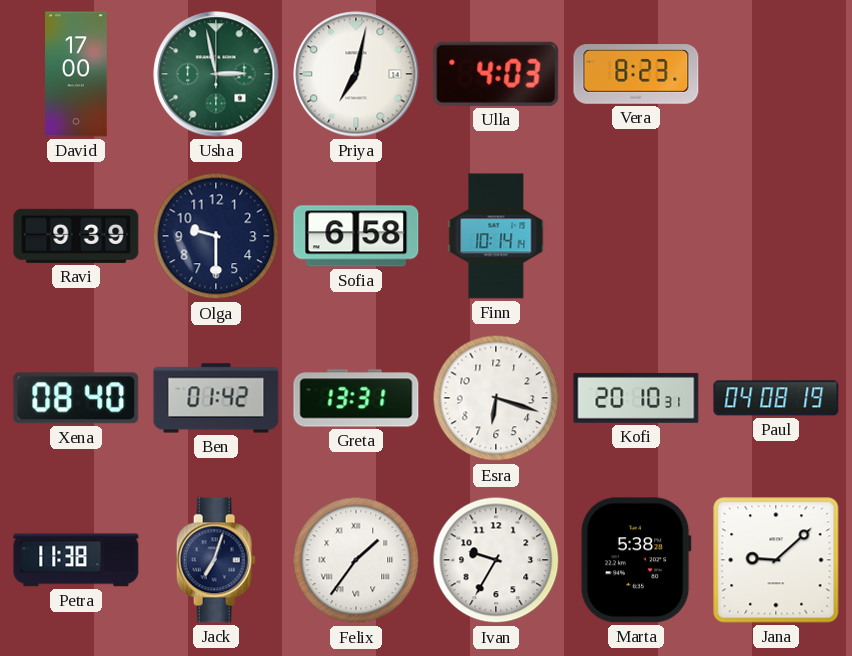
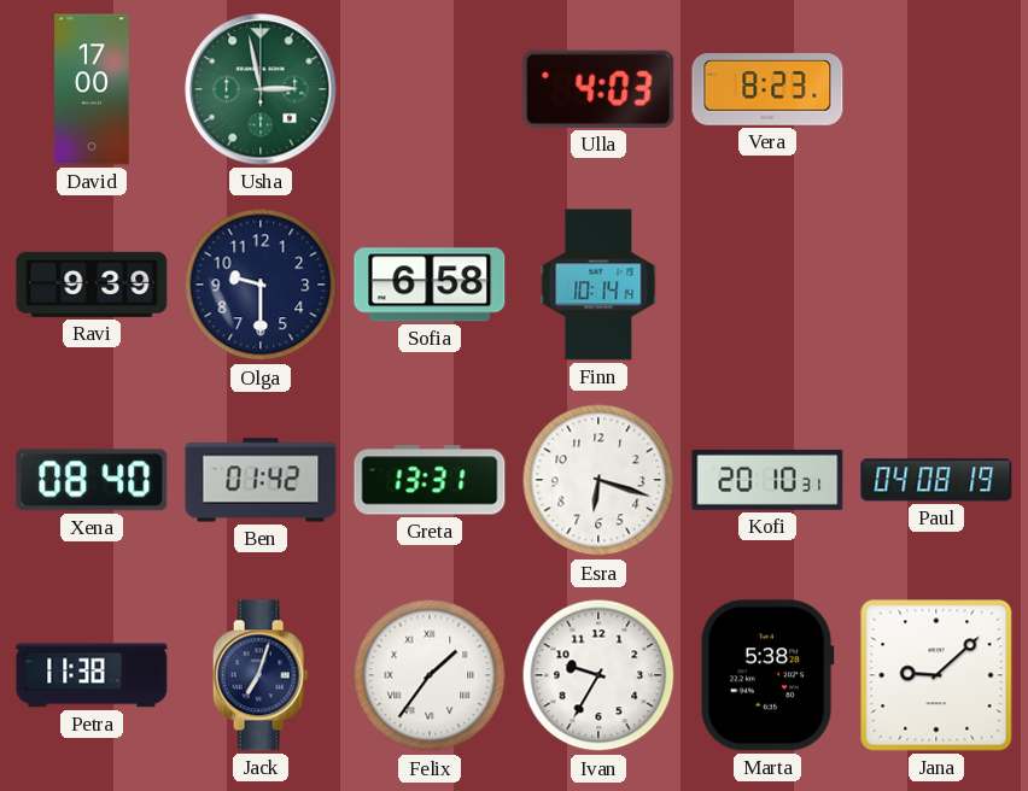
Priya: 7:02 -> none
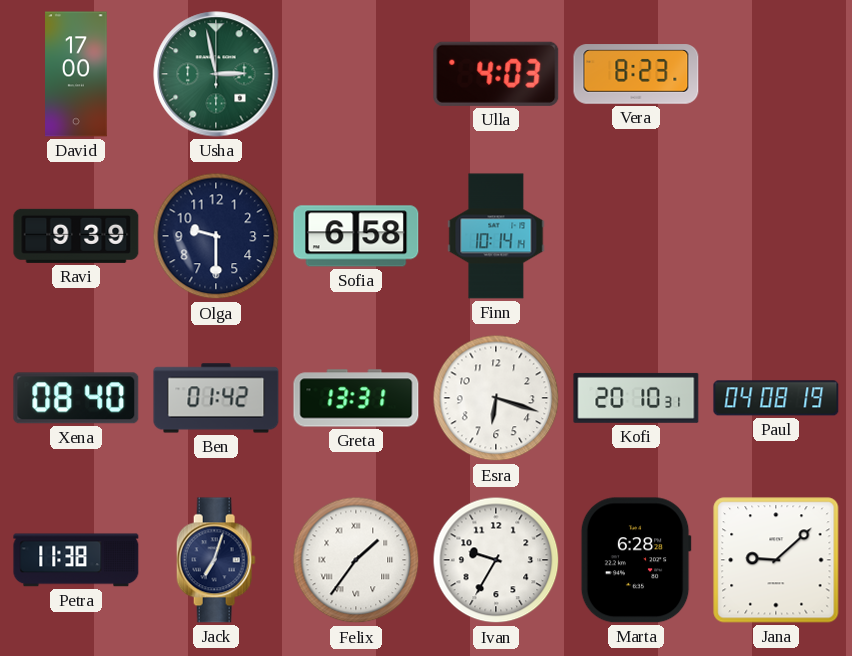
Marta: 5:38 -> 6:28
